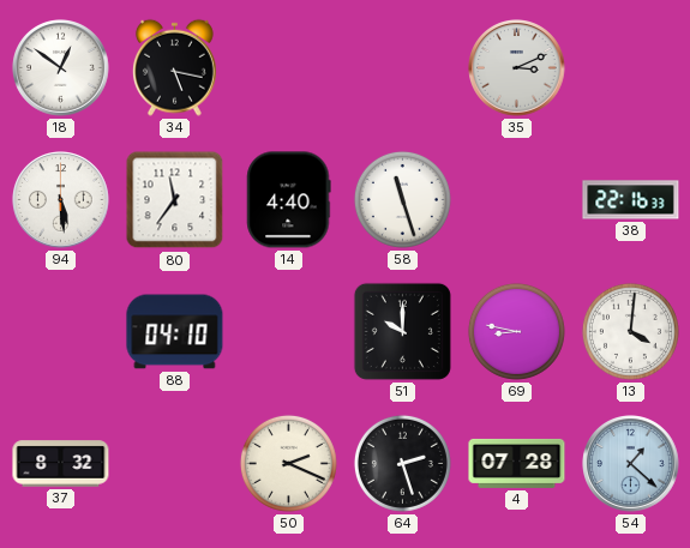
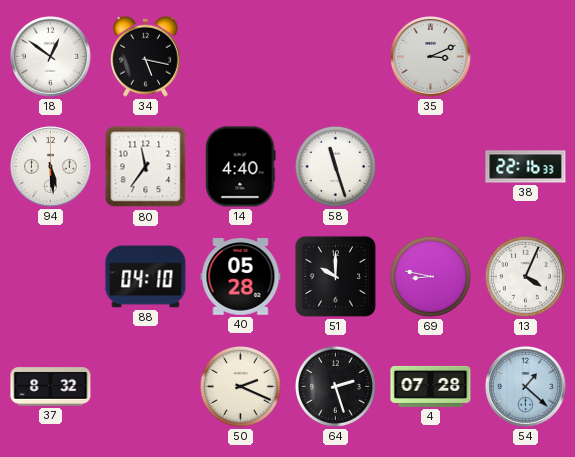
40: none -> 05:28
13: 4:01 -> 4:04
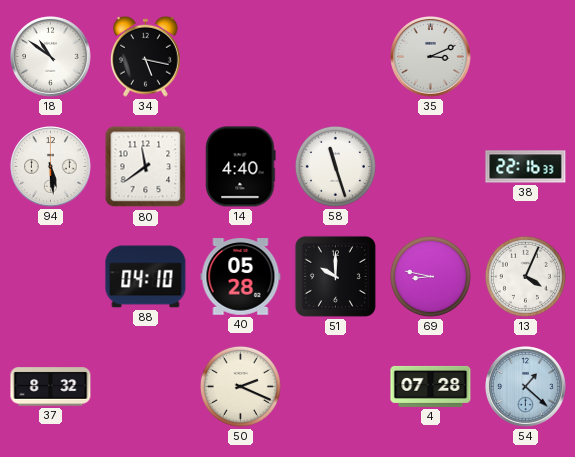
18: 12:51 -> 10:51
80: 11:36 -> 11:39
64: 2:27 -> none
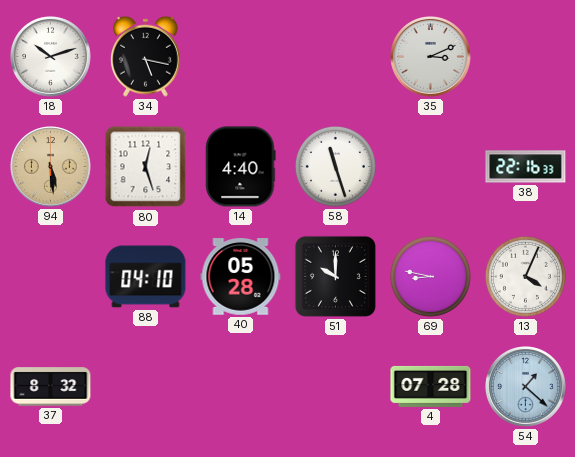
18: 10:51 -> 10:12
94 dial: white -> champagne
80: 11:39 -> 12:27
50: 2:19 -> none
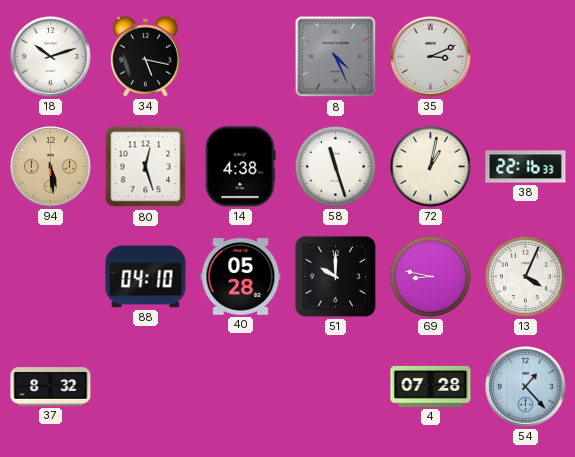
8: none -> 4:26
14: 4:40 -> 4:38
72: none -> 1:02
54: 1:22 -> 1:23
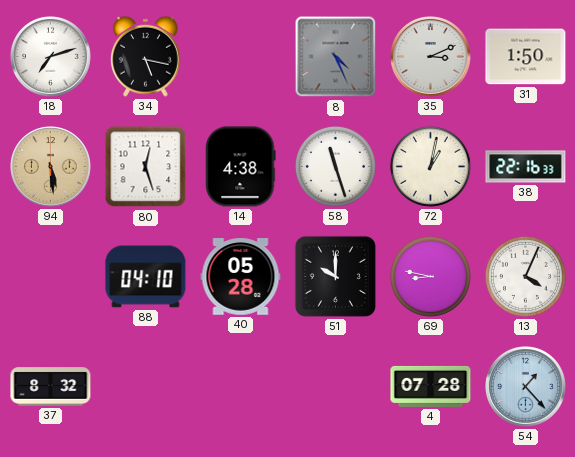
18: 10:12 -> 7:12
31: none -> 1:50
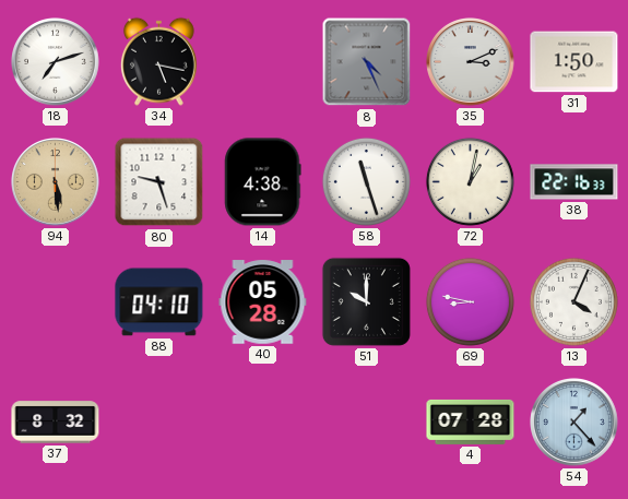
80: 12:27 -> 9:27
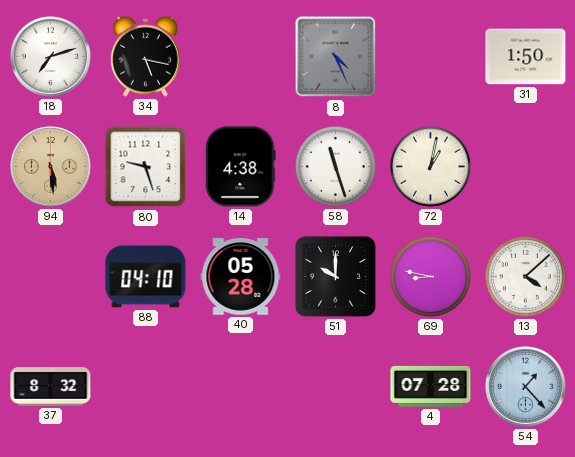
35: 3:11 -> none
38: 22:16 -> none
13: 4:04 -> 4:08
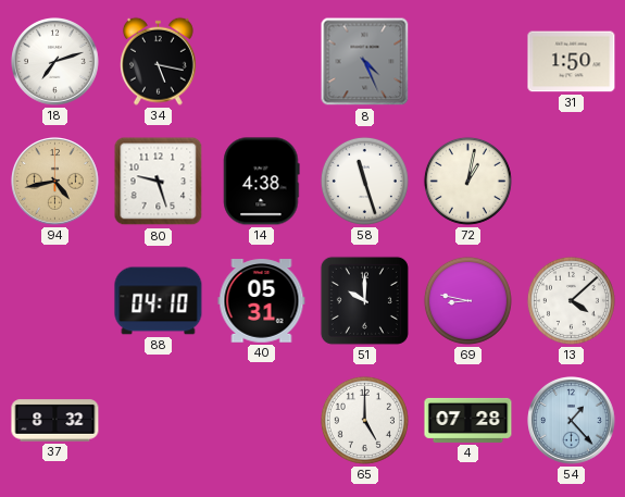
94: 5:29 -> 4:43
40: 05:28 -> 05:31
65: none -> 5:00
